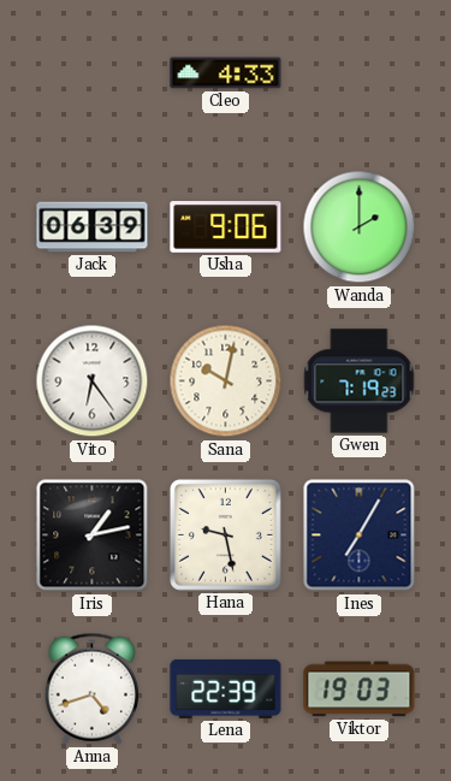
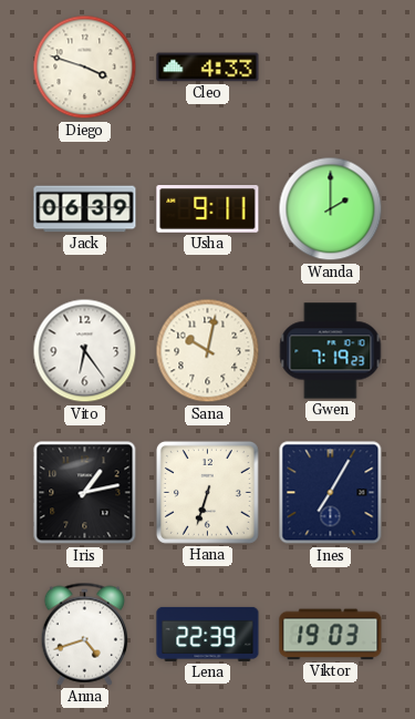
Diego: none -> 3:48
Usha: 9:06 -> 9:11
Hana: 9:28 -> 6:33
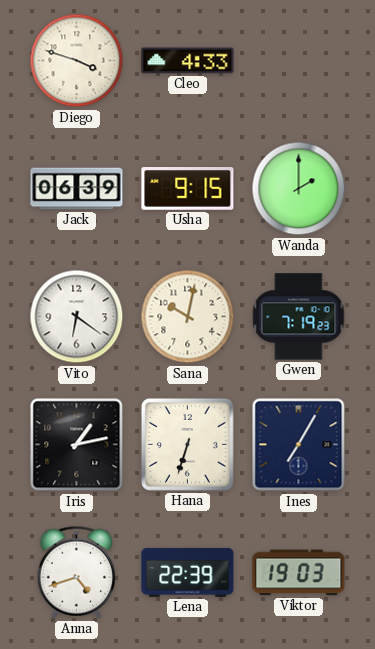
Usha: 9:11 -> 9:15
Vito: 6:24 -> 6:21
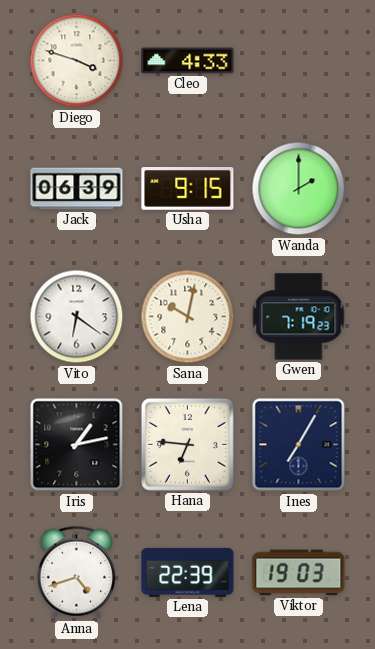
Hana: 6:33 -> 6:46
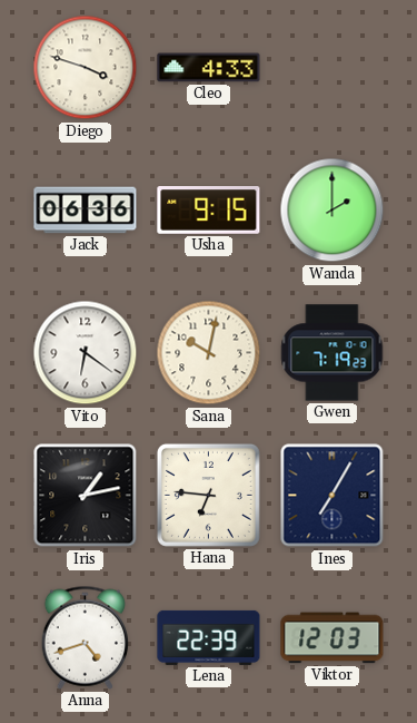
Jack: 06:39 -> 06:36
Viktor: 19:03 -> 12:03
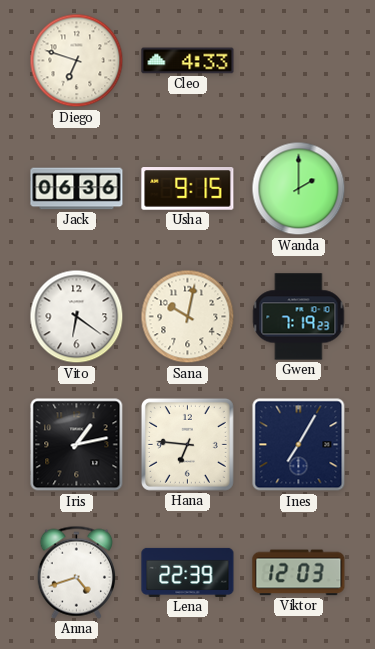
Diego: 3:48 -> 6:48
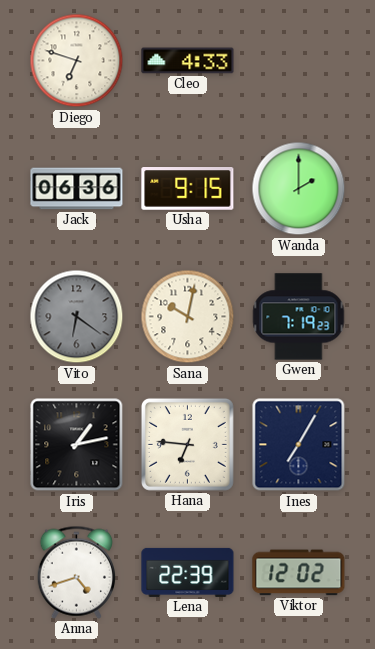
Vito dial: white -> grey
Viktor: 12:03 -> 12:02
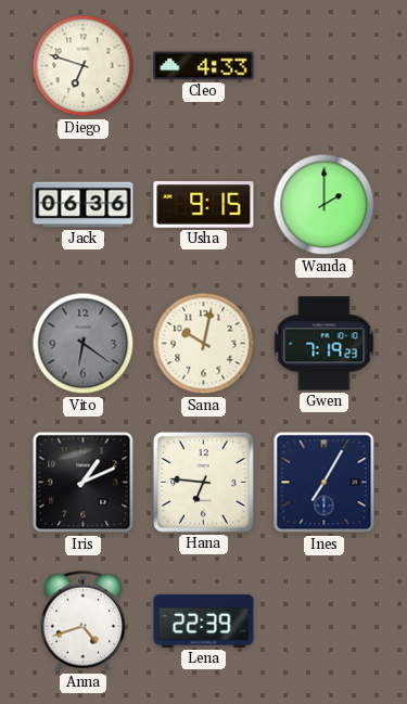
Iris: 1:13 -> 1:11
Viktor: 12:02 -> none
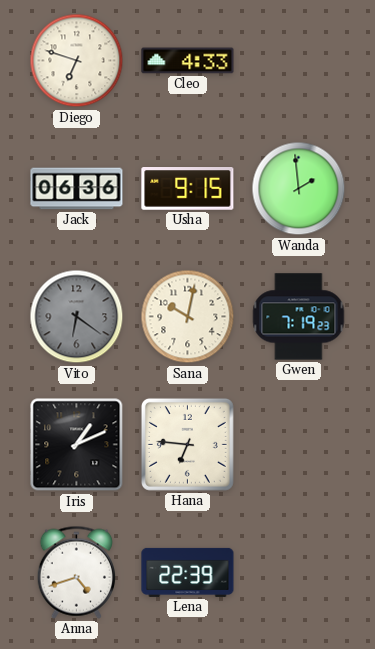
Wanda: 2:00 -> 1:59
Ines: 7:05 -> none
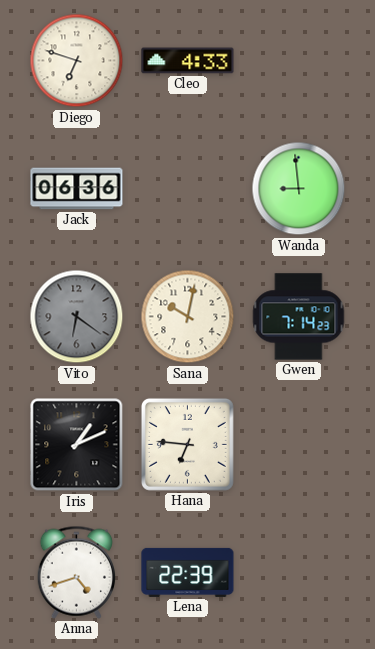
Usha: 9:15 -> none
Wanda: 1:59 -> 8:59
Gwen: 7:19 -> 7:14
